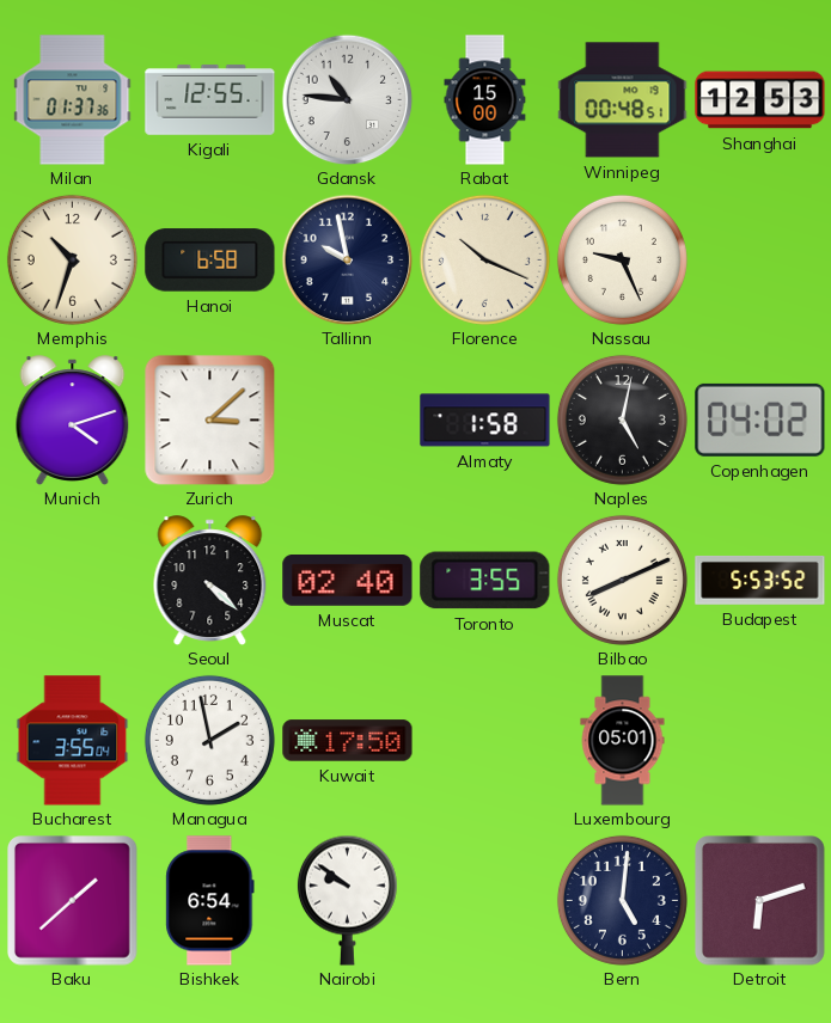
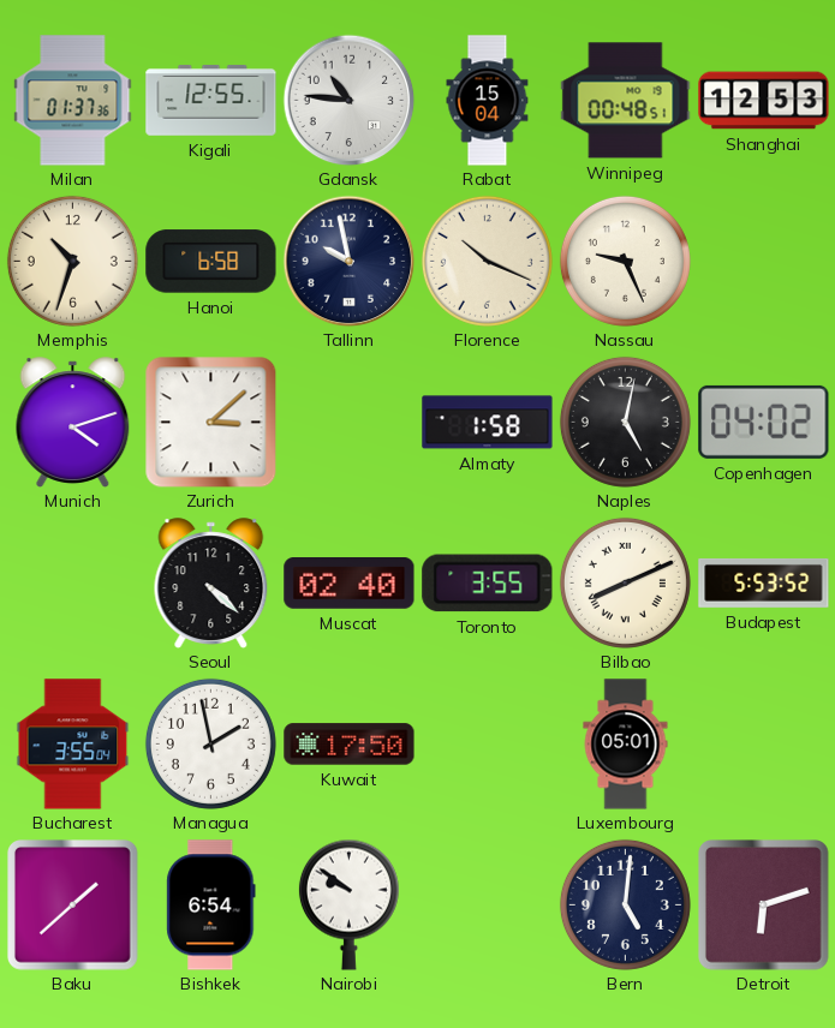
Rabat: 15:00 -> 15:04
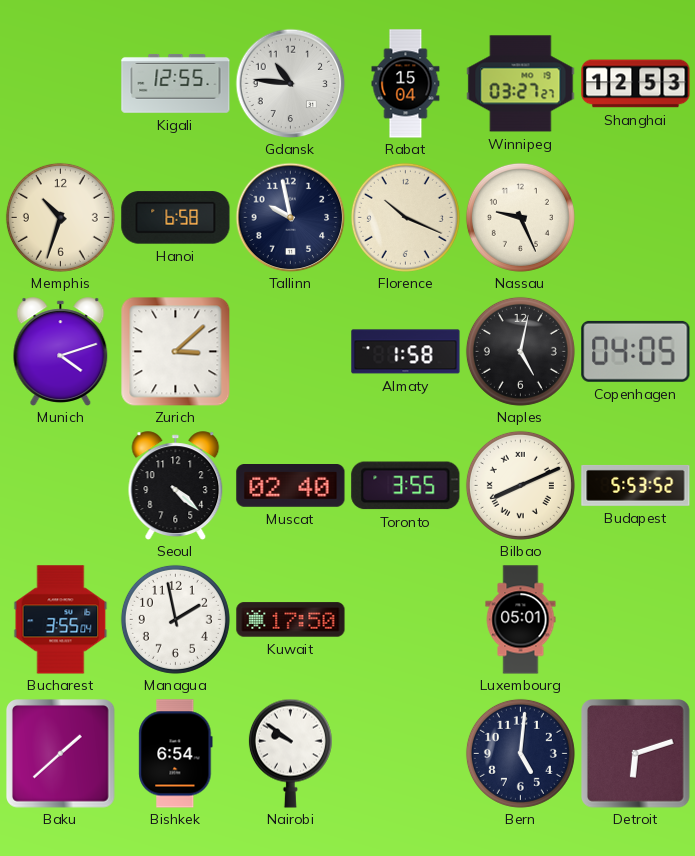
Milan: 01:37 -> none
Winnipeg: 00:48 -> 03:27
Copenhagen: 04:02 -> 04:05
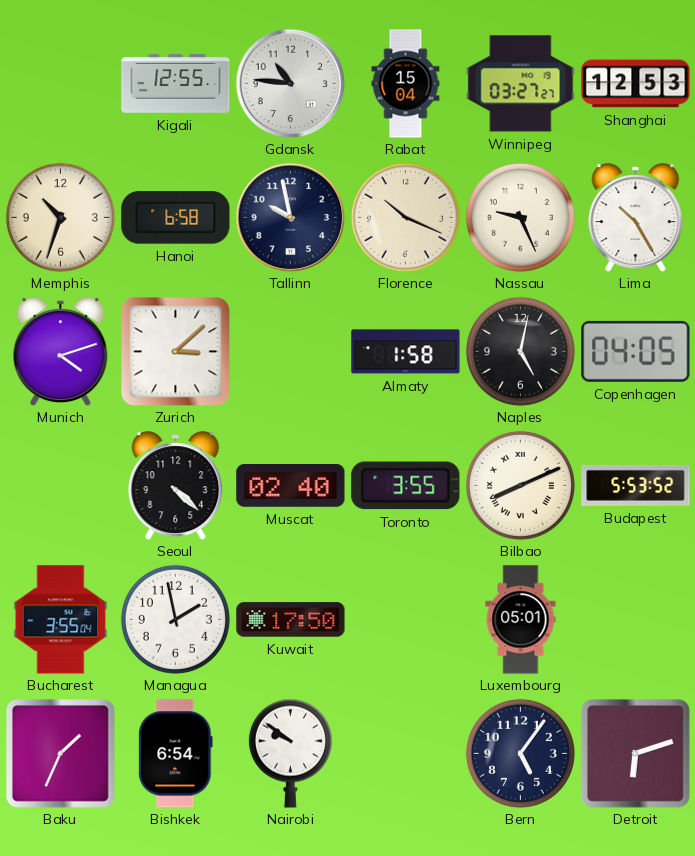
Lima: none -> 10:25
Baku: 1:38 -> 1:34
Bern: 5:01 -> 5:06
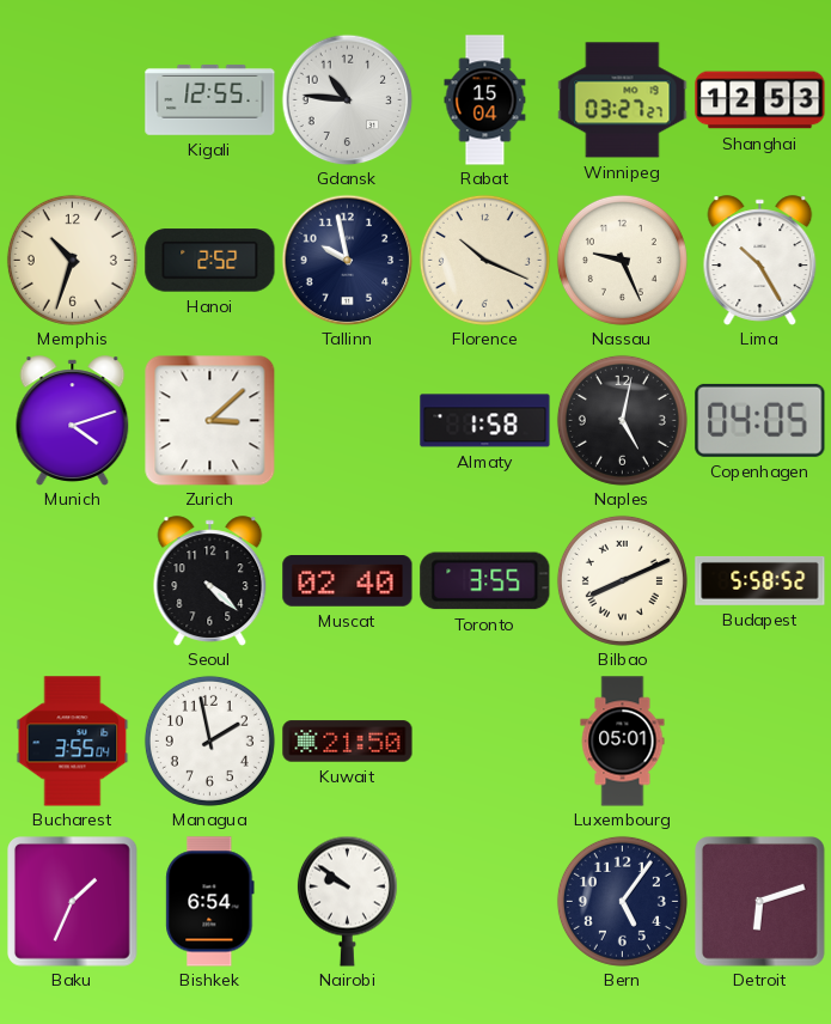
Hanoi: 6:58 -> 2:52
Budapest: 5:53 -> 5:58
Kuwait: 17:50 -> 21:50
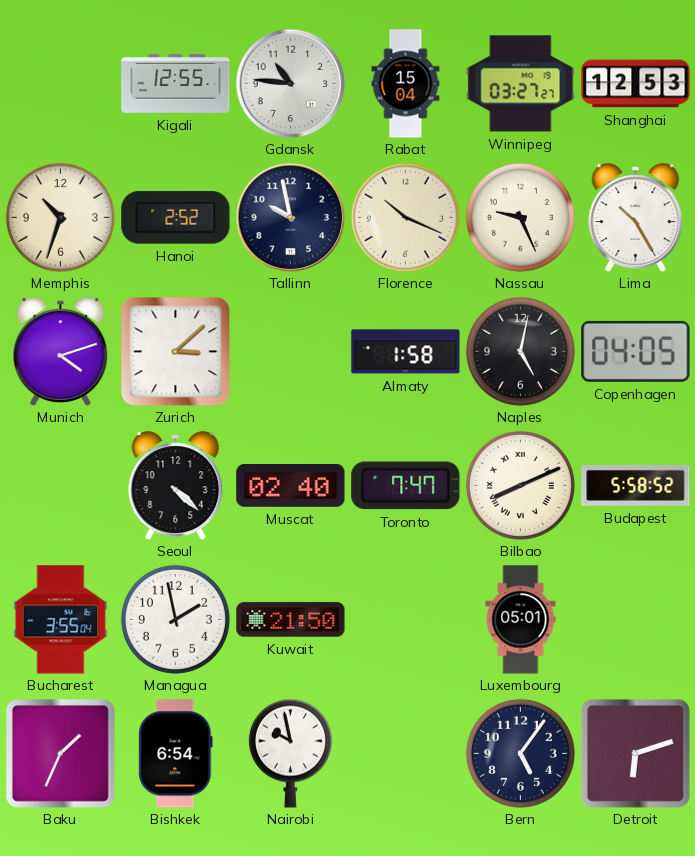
Toronto: 3:55 -> 7:47
Nairobi: 9:51 -> 9:58
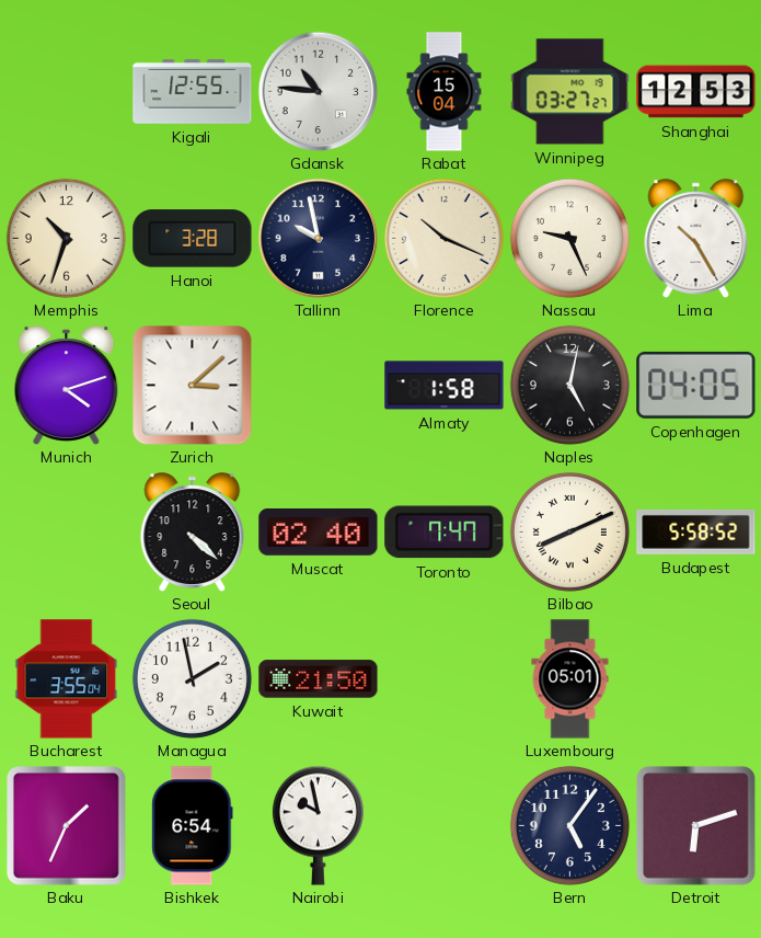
Hanoi: 2:52 -> 3:28
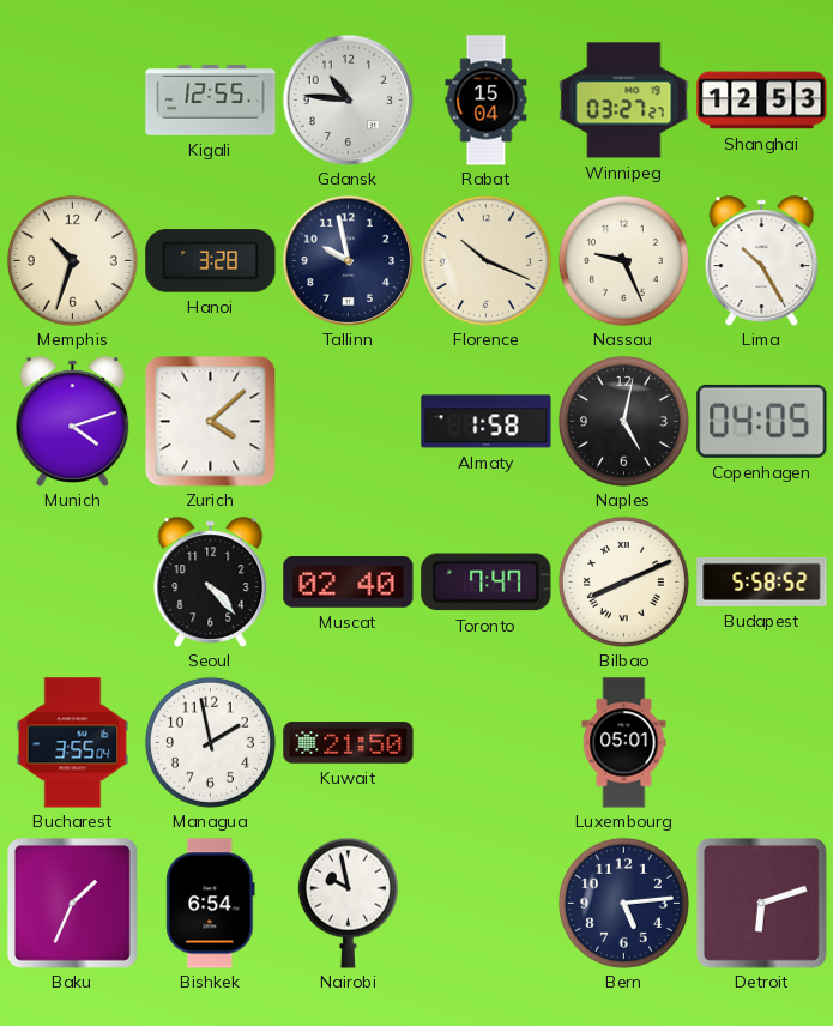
Zurich: 3:08 -> 4:08
Seoul: 4:22 -> 4:23
Bern: 5:06 -> 5:14
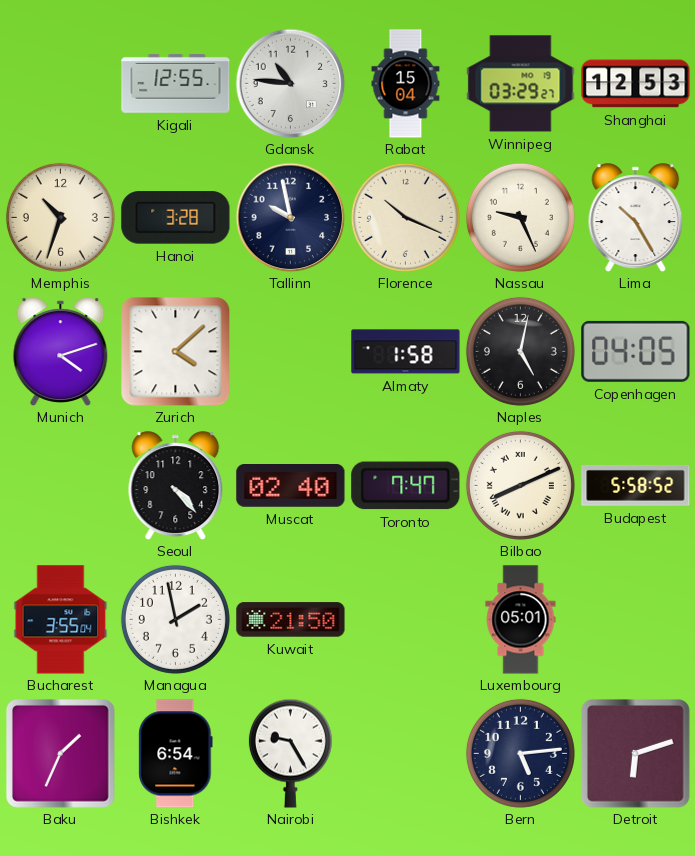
Winnipeg: 03:27 -> 03:29
Nairobi: 9:58 -> 9:25
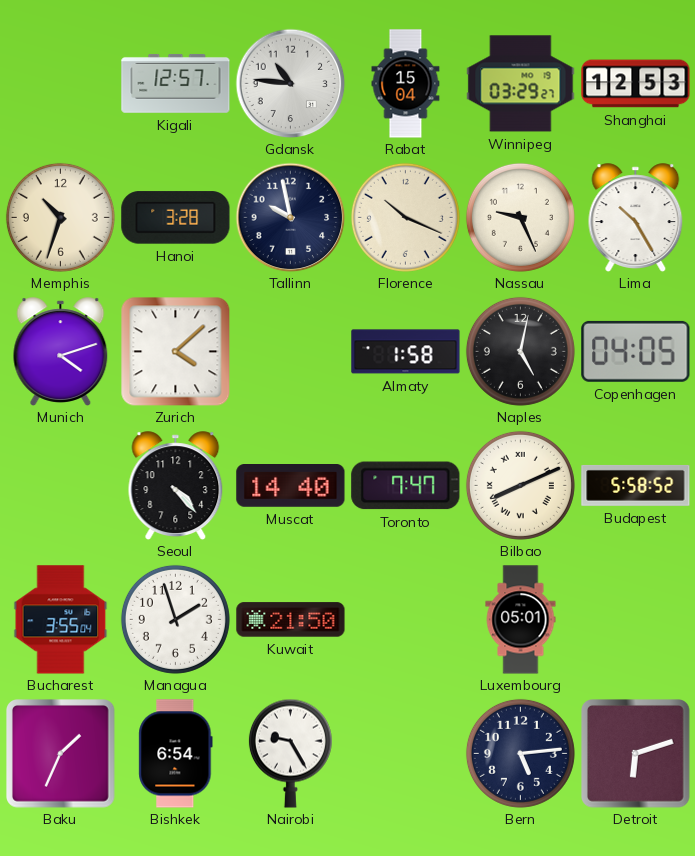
Kigali: 12:55 -> 12:57
Muscat: 02:40 -> 14:40
Managua: 1:58 -> 1:57
